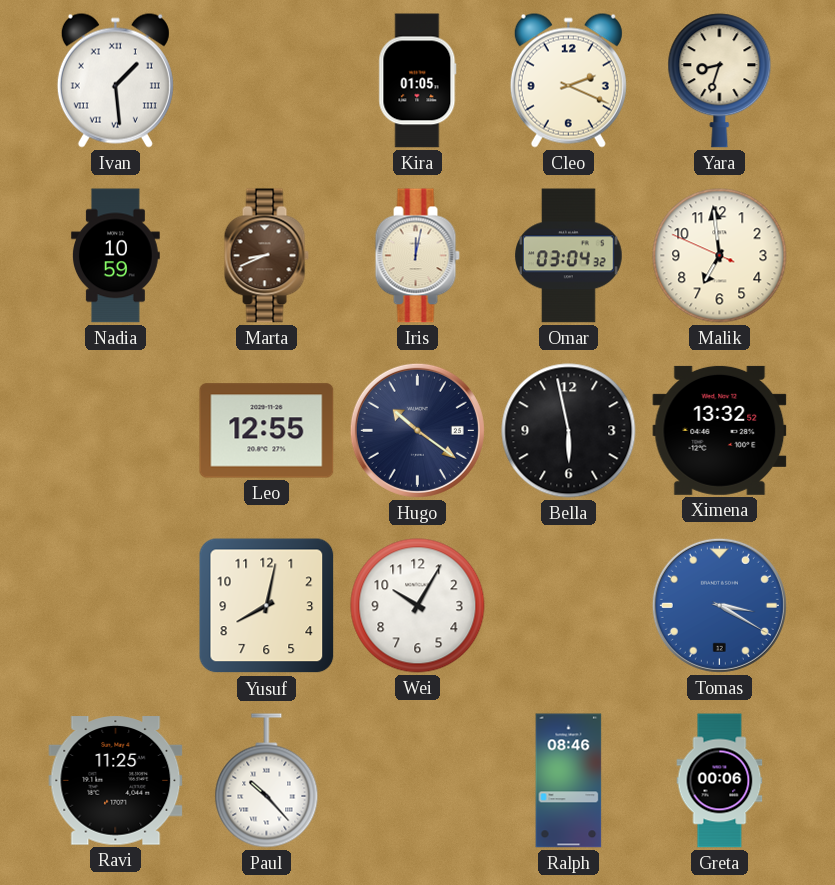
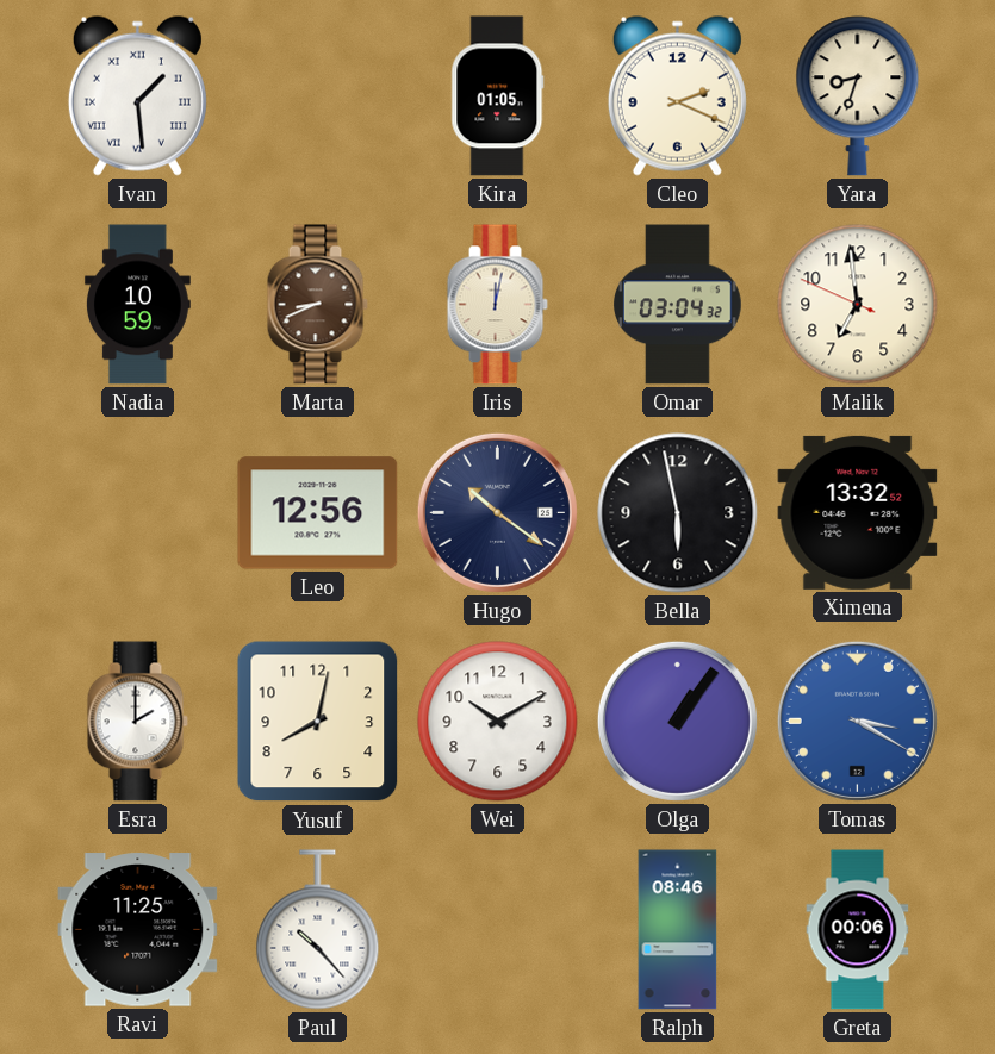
Leo: 12:55 -> 12:56
Esra: none -> 2:00
Wei: 10:05 -> 10:10
Olga: none -> 1:06
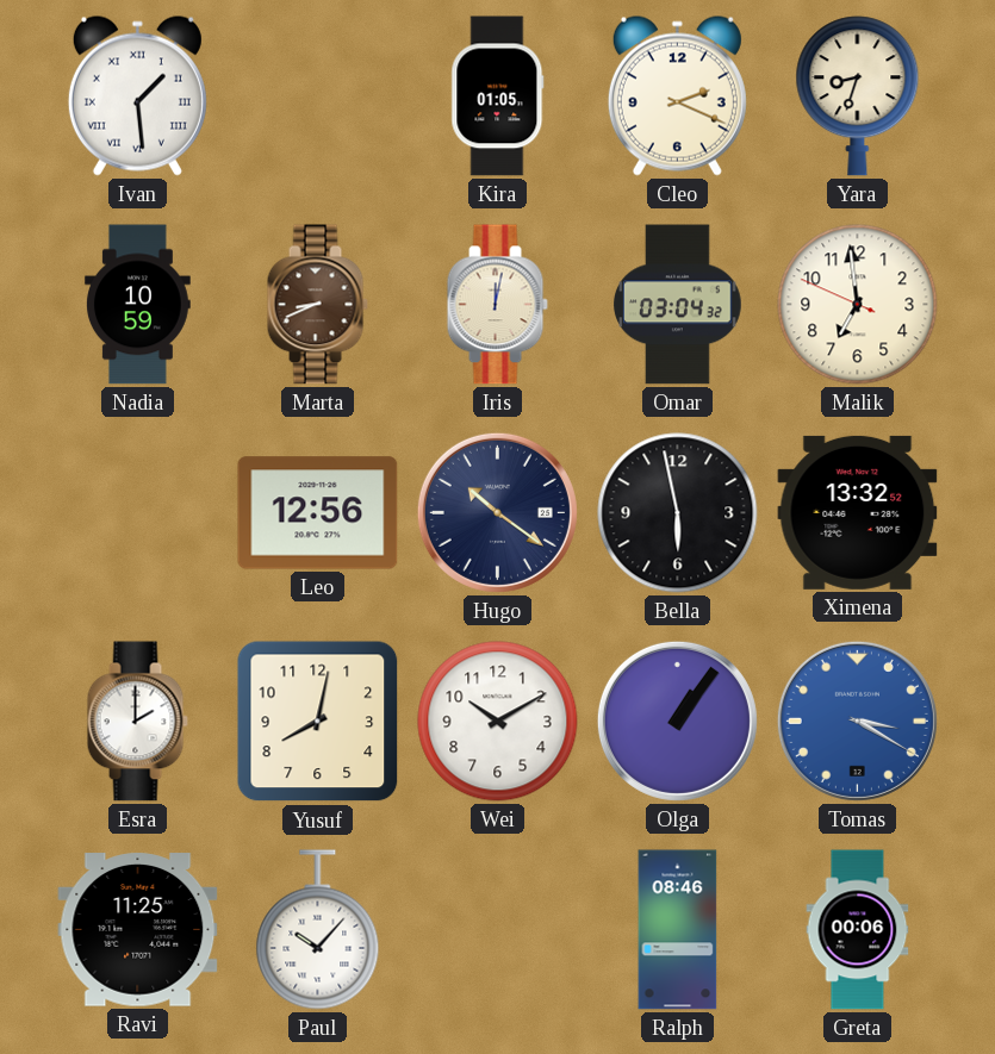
Paul: 10:23 -> 10:07
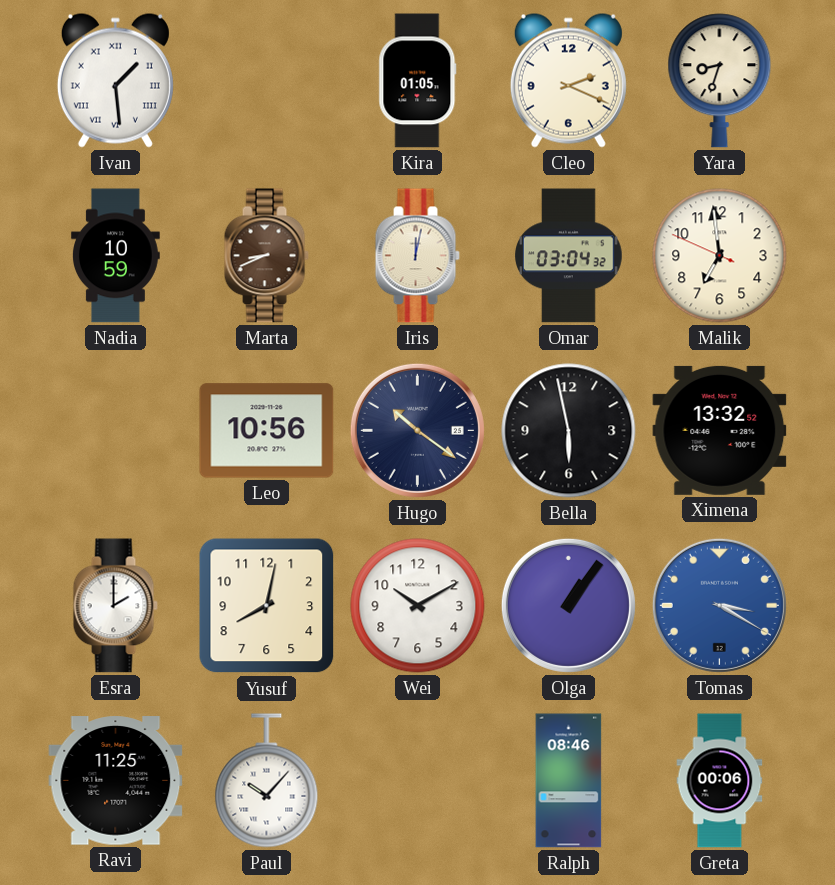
Leo: 12:56 -> 10:56
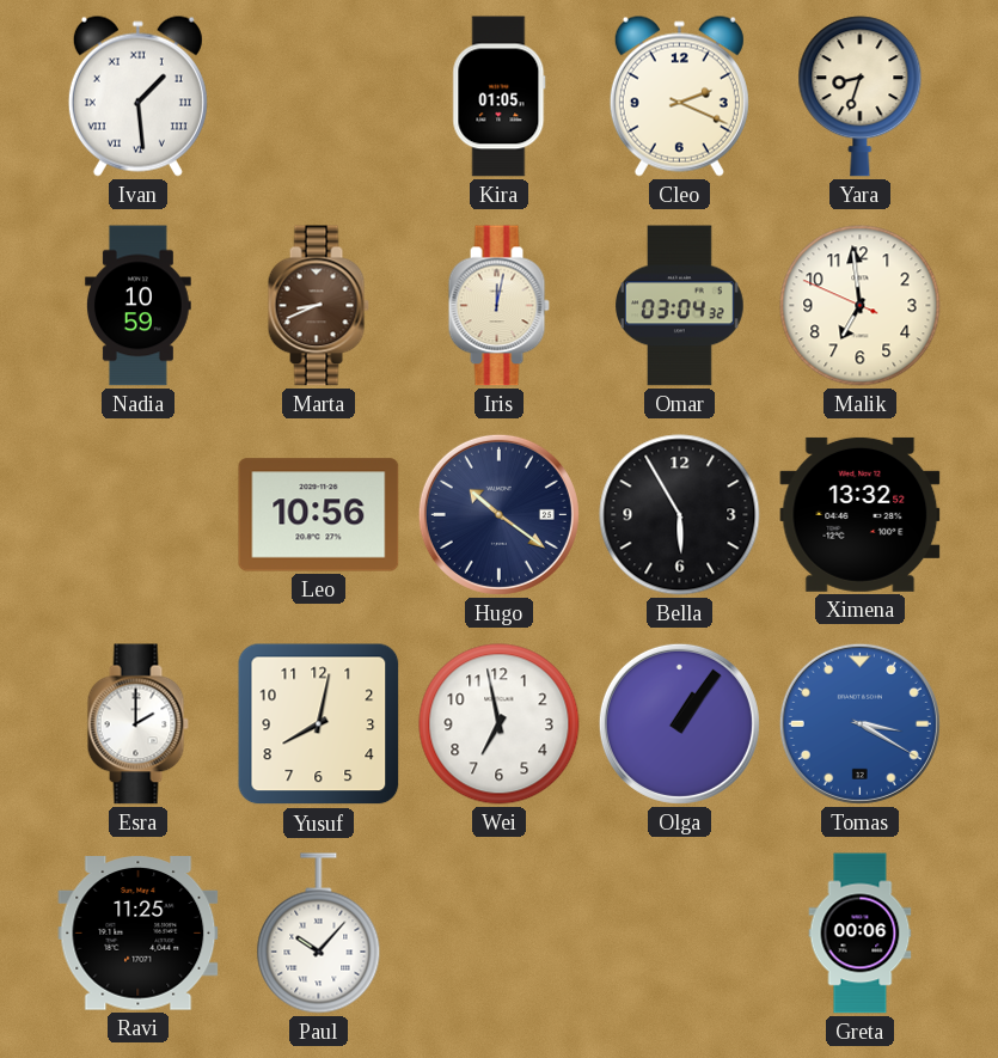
Bella: 5:58 -> 5:55
Wei: 10:10 -> 6:58
Ralph: 08:46 -> none
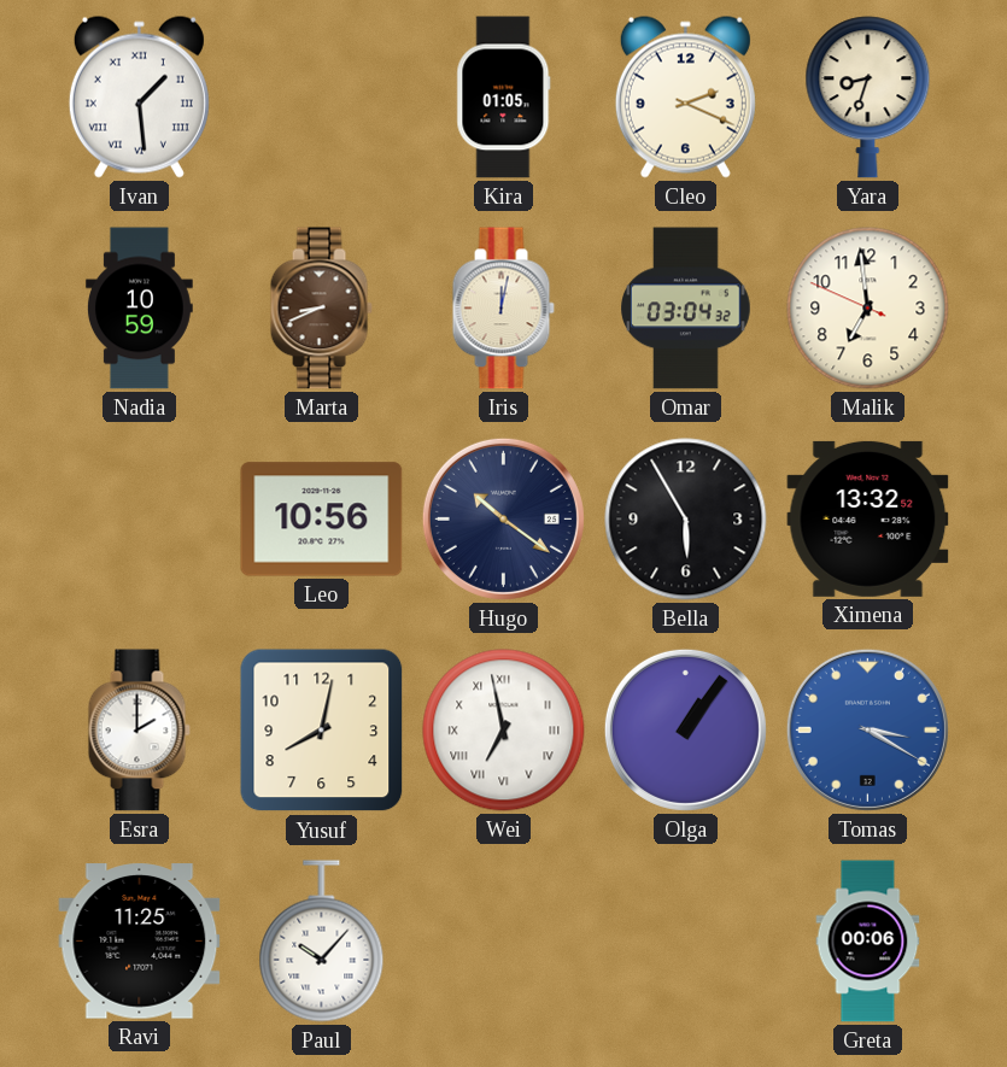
Wei numerals: Arabic -> Roman
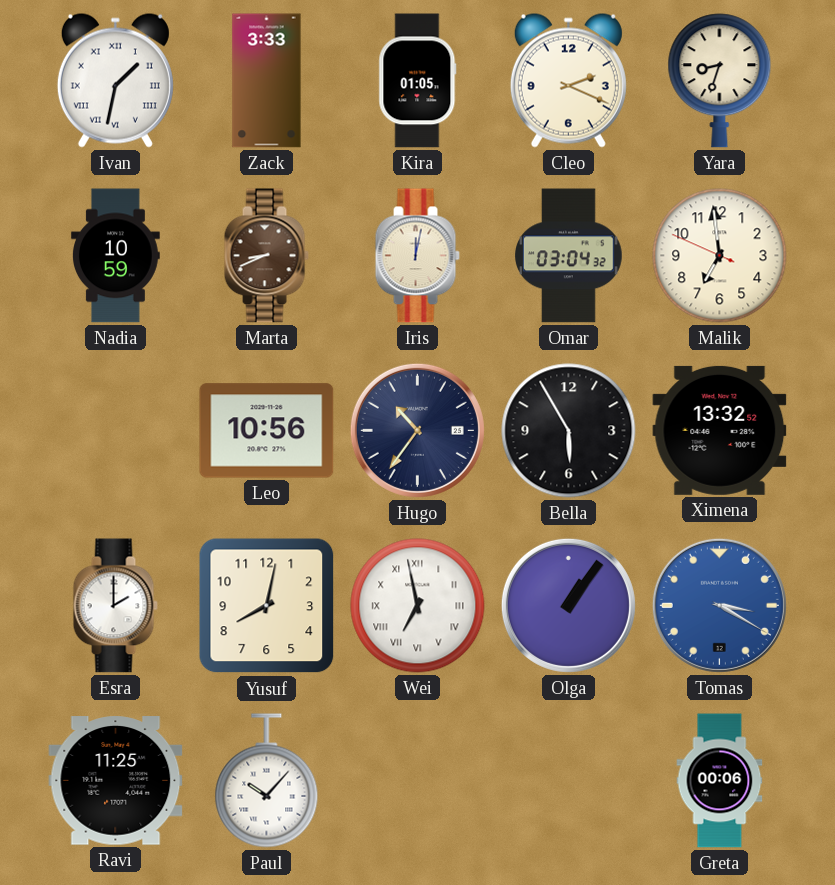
Ivan: 1:29 -> 1:32
Zack: none -> 3:33
Hugo: 10:21 -> 10:36
